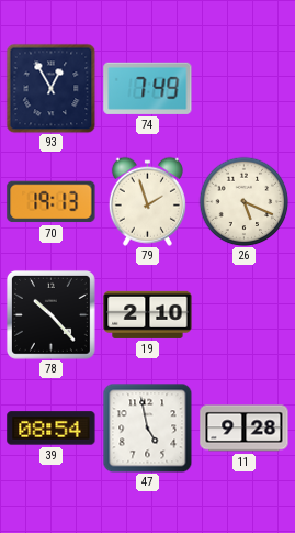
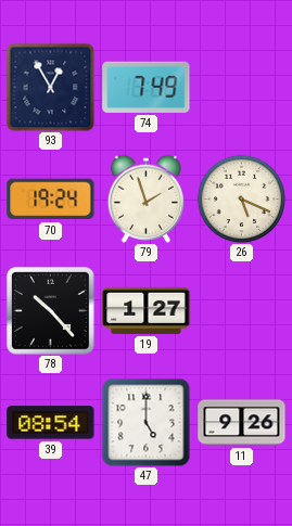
70: 19:13 -> 19:24
19: 2:10 -> 1:27
47: 4:58 -> 5:00
11: 9:28 -> 9:26
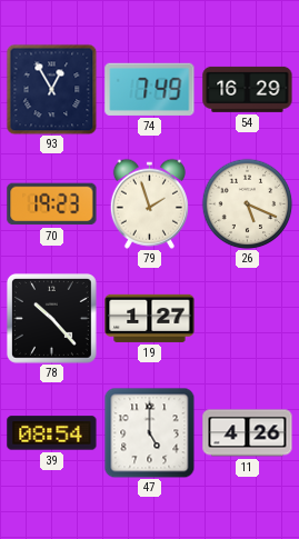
54: none -> 16:29
70: 19:24 -> 19:23
11: 9:26 -> 4:26
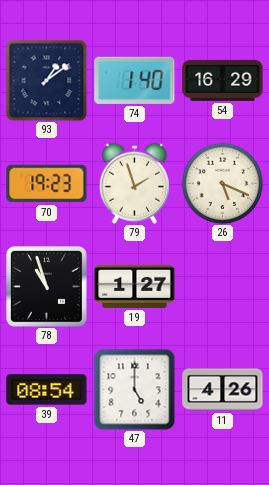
93: 12:55 -> 1:09
74: 7:49 -> 1:40
78: 10:23 -> 10:57
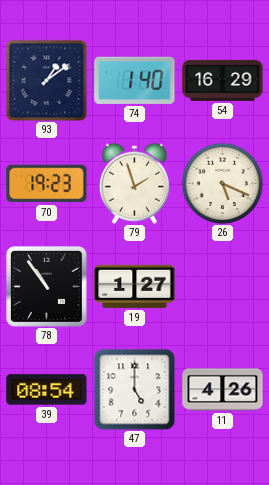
78: 10:57 -> 10:54
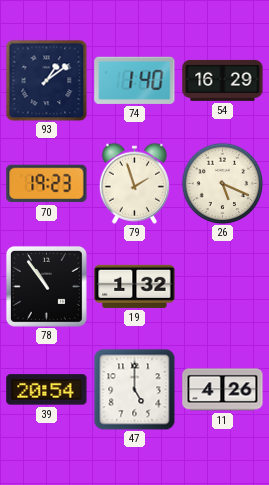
19: 1:27 -> 1:32
39: 08:54 -> 20:54
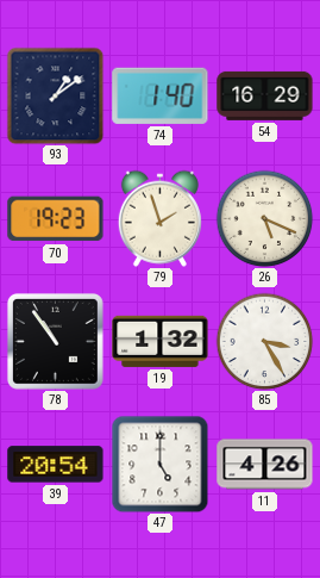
85: none -> 3:25
